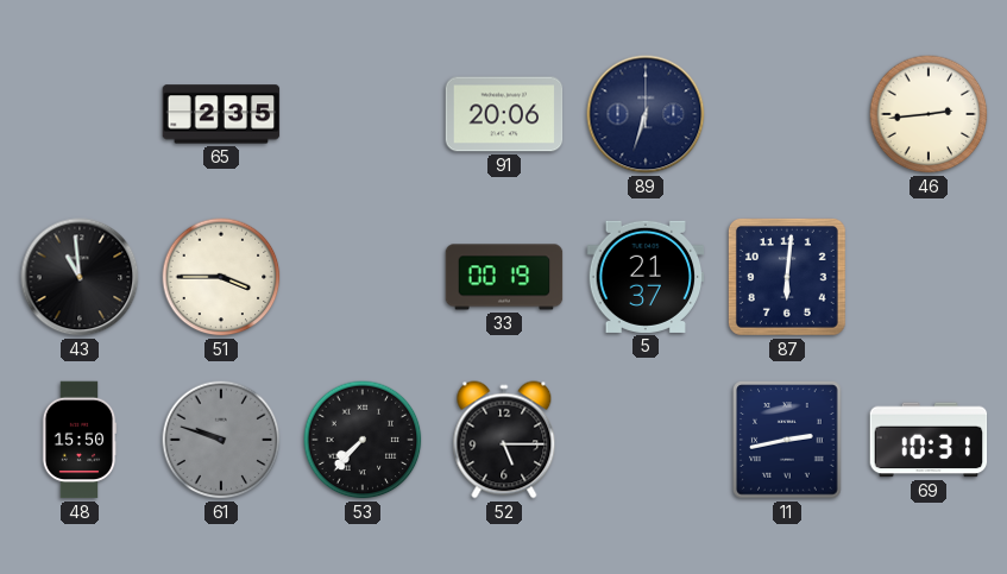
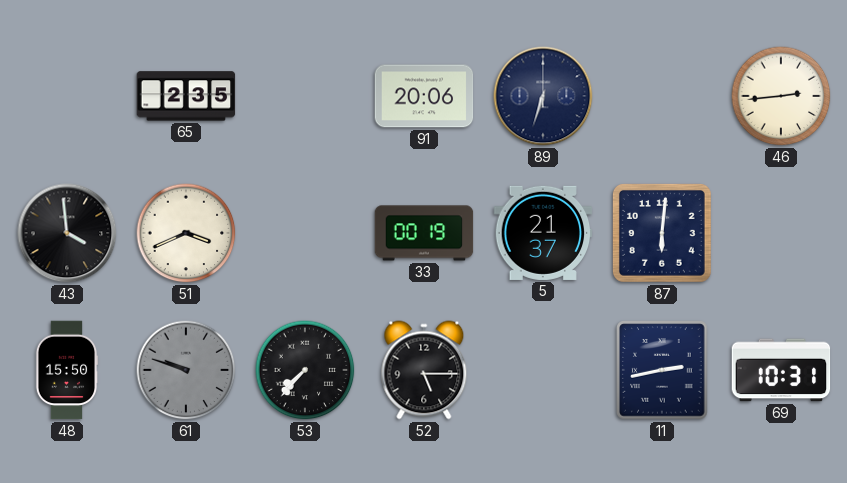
43: 10:59 -> 3:59
51: 3:45 -> 3:41
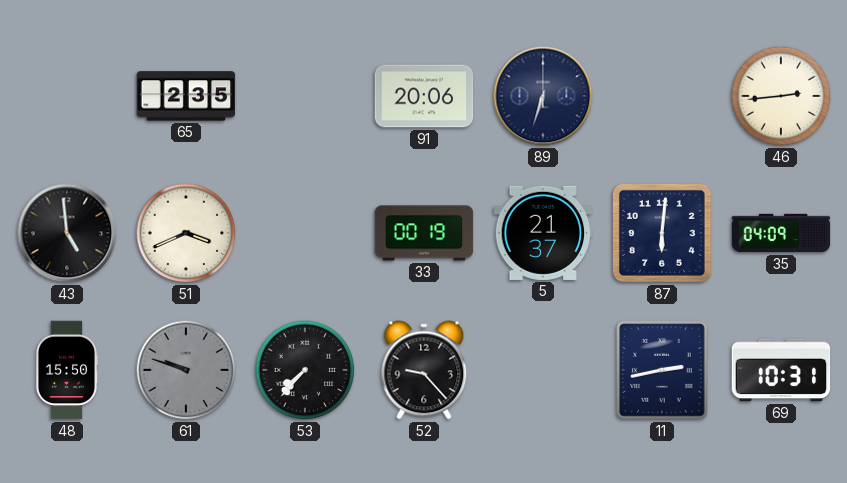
43: 3:59 -> 4:59
35: none -> 04:09
52: 5:15 -> 9:23
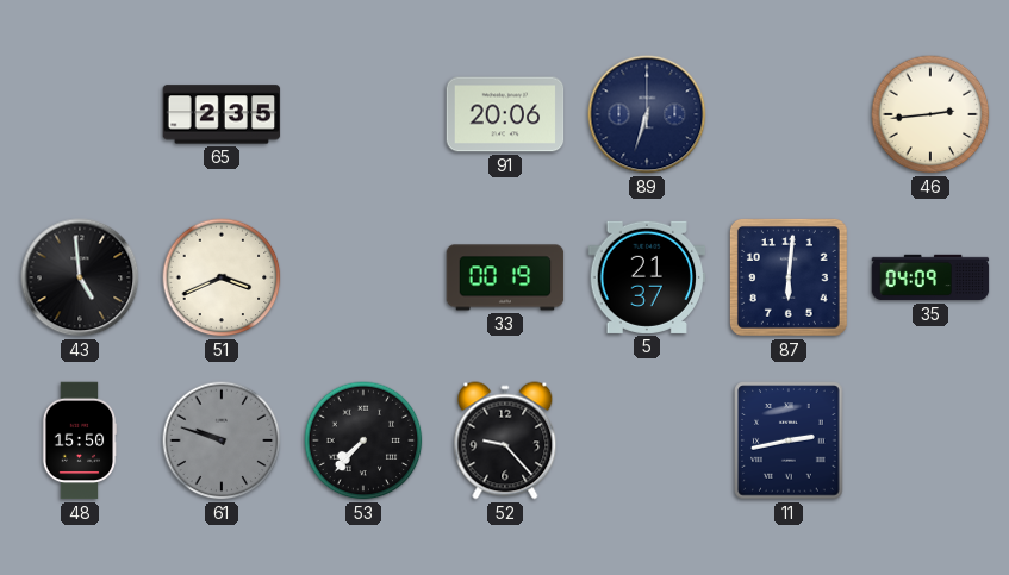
69: 10:31 -> none
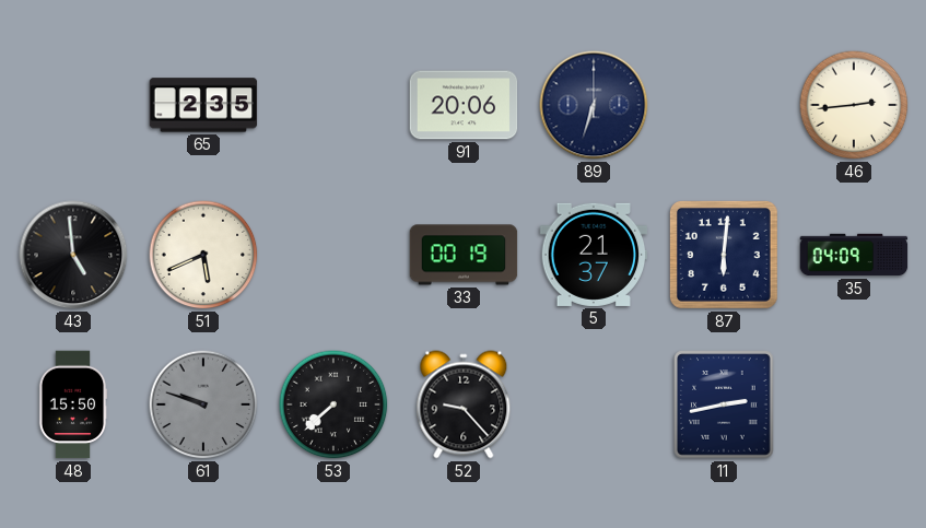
51: 3:41 -> 5:41
53: 7:37 -> 7:38
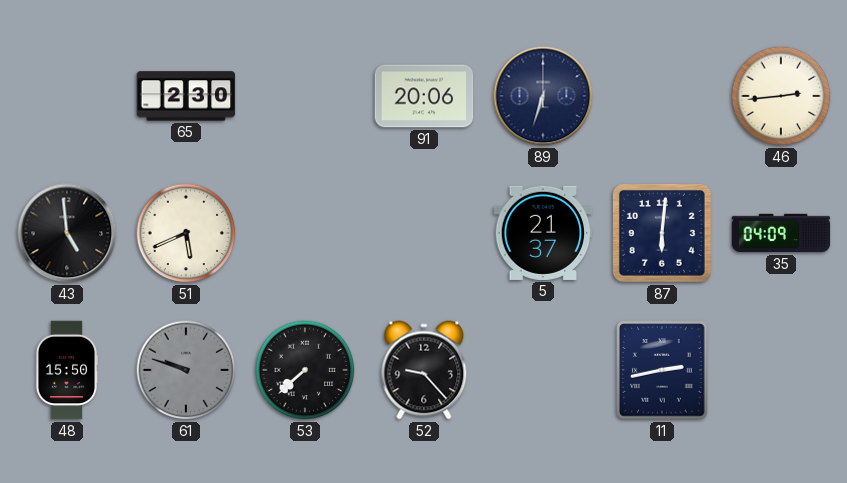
65: 2:35 -> 2:30
33: 00:19 -> none
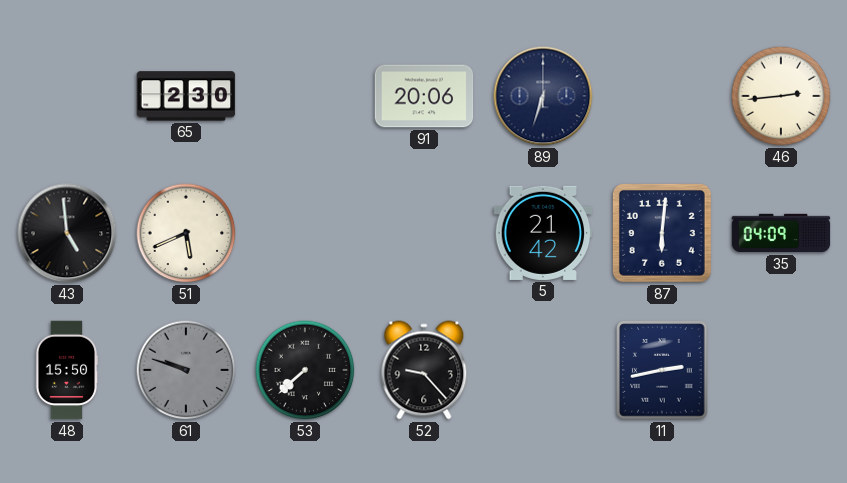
5: 21:37 -> 21:42
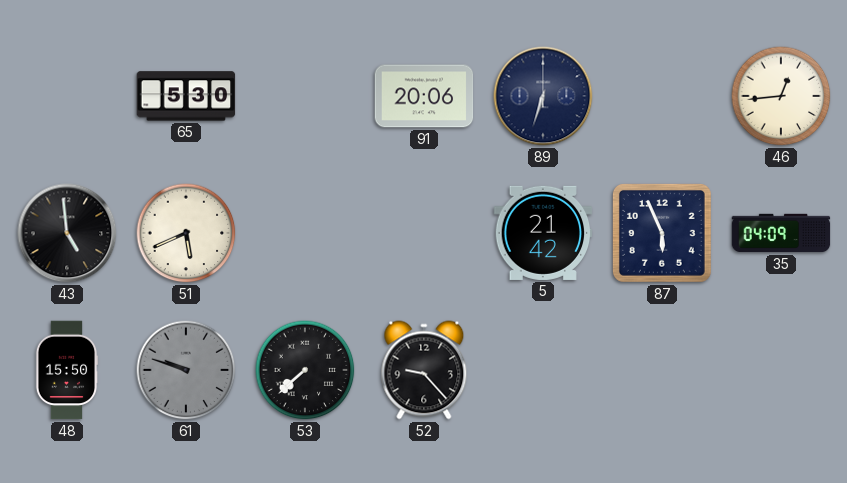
65: 2:30 -> 5:30
46: 2:44 -> 12:44
87: 6:01 -> 5:56
11: 2:43 -> none
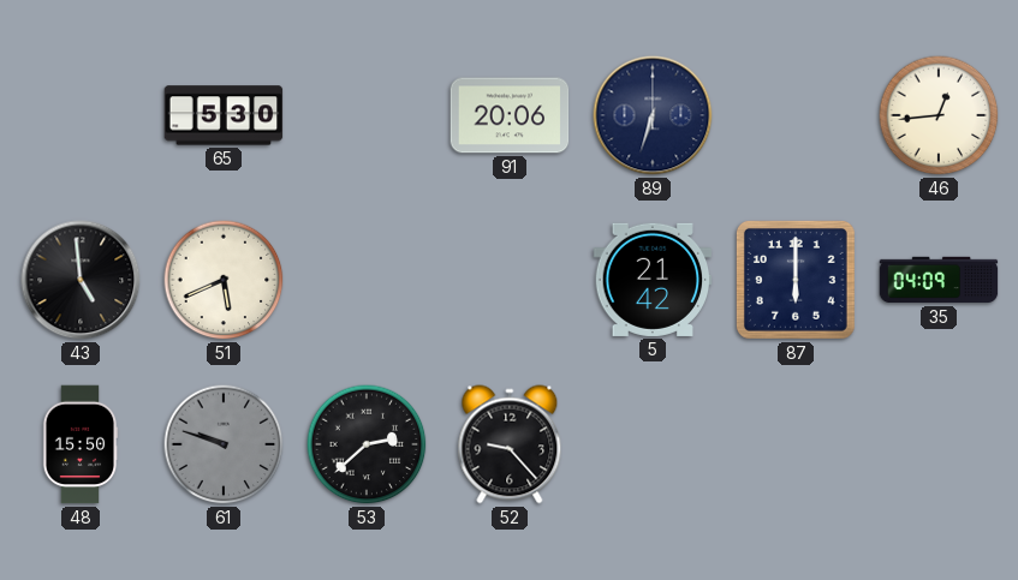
87: 5:56 -> 6:00
53: 7:38 -> 2:38
